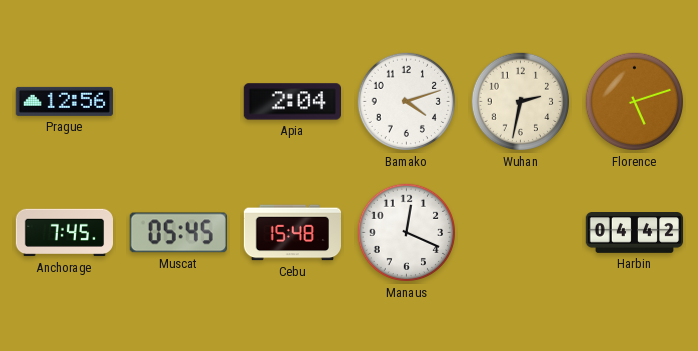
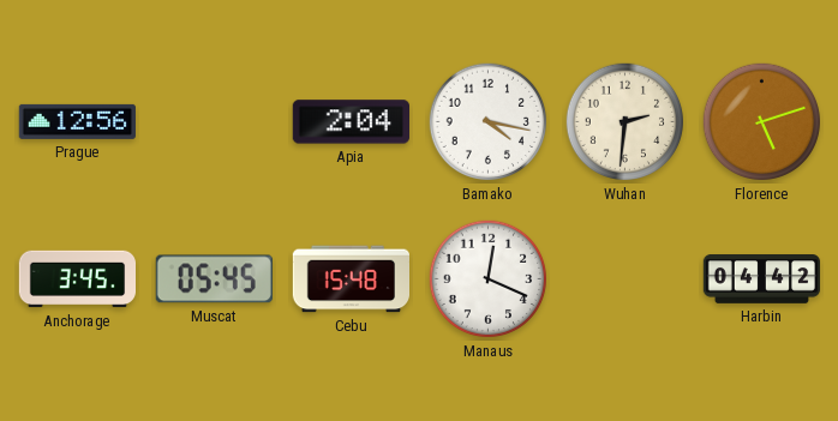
Bamako: 4:12 -> 4:17
Wuhan: 2:32 -> 2:31
Anchorage: 7:45 -> 3:45
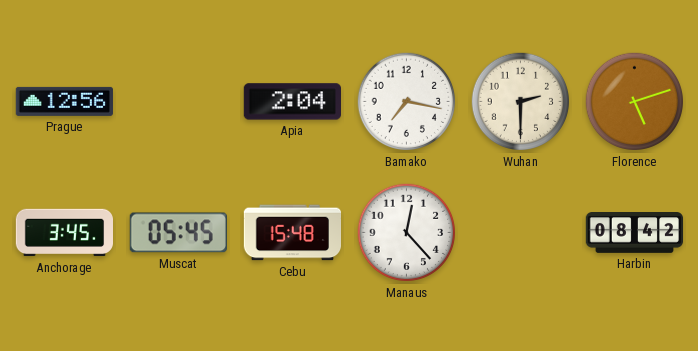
Bamako: 4:17 -> 7:17
Wuhan: 2:31 -> 2:30
Manaus: 12:19 -> 12:23
Harbin: 04:42 -> 08:42
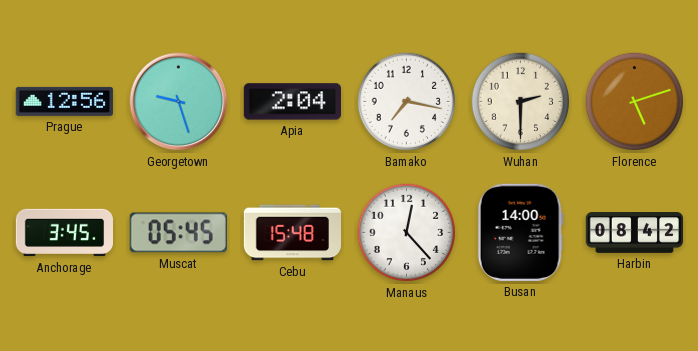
Georgetown: none -> 9:27
Busan: none -> 14:00
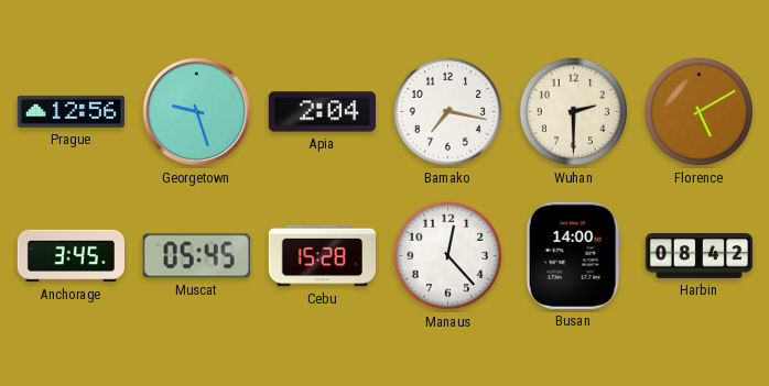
Florence: 5:12 -> 5:10
Cebu: 15:48 -> 15:28
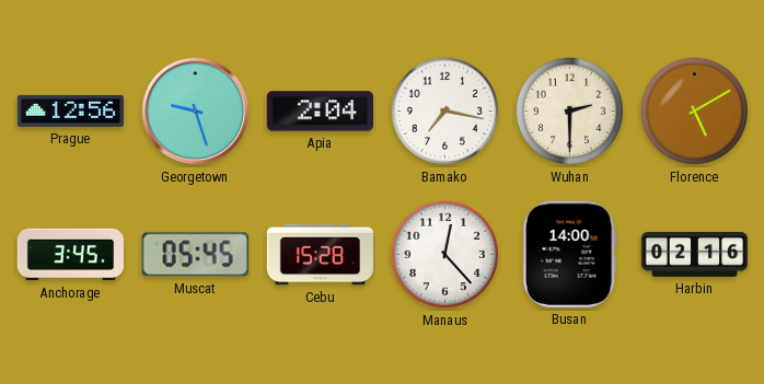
Harbin: 08:42 -> 02:16
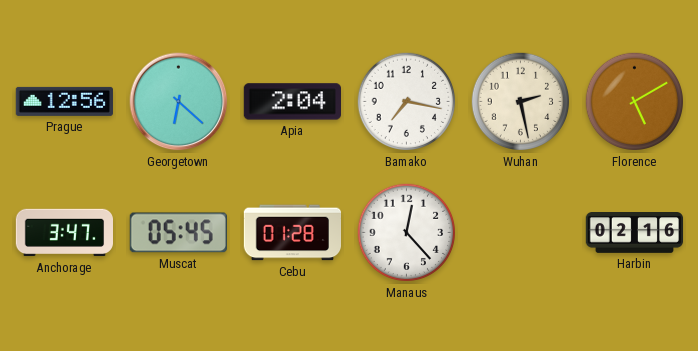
Georgetown: 9:27 -> 6:22
Wuhan: 2:30 -> 2:28
Anchorage: 3:45 -> 3:47
Cebu: 15:28 -> 01:28
Busan: 14:00 -> none
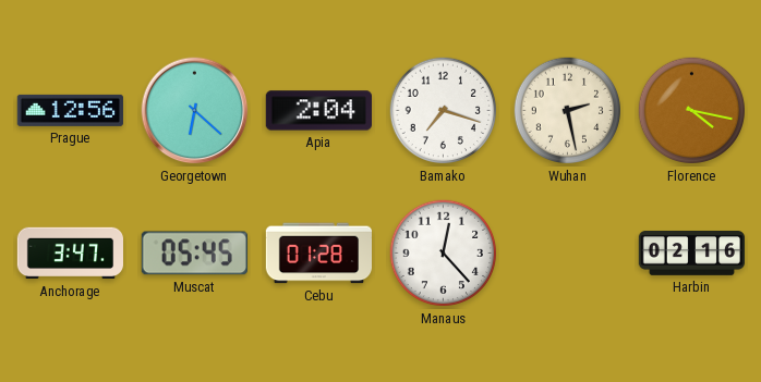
Bamako: 7:17 -> 7:18
Florence: 5:10 -> 4:17
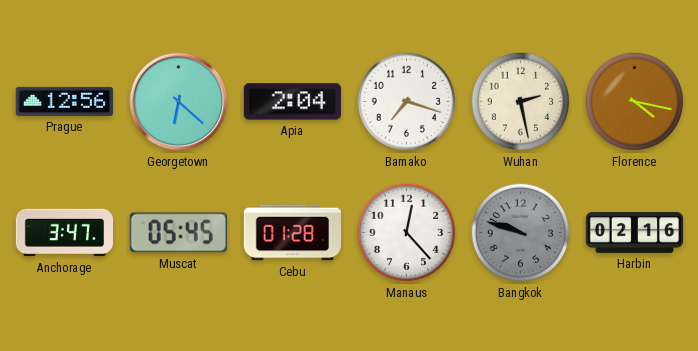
Bangkok: none -> 9:48
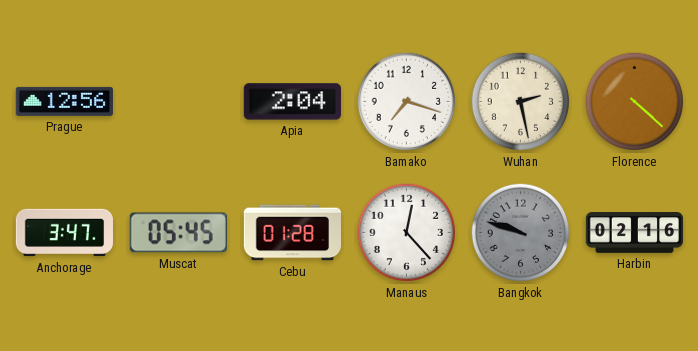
Georgetown: 6:22 -> none
Florence: 4:17 -> 4:22
